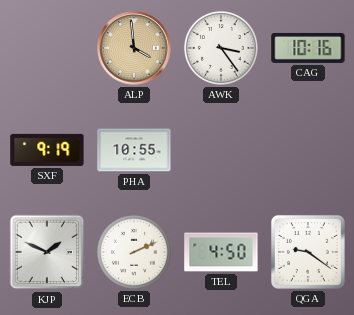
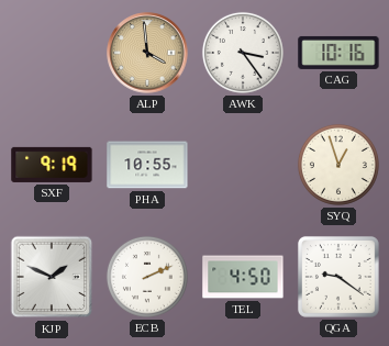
SYQ: none -> 12:57
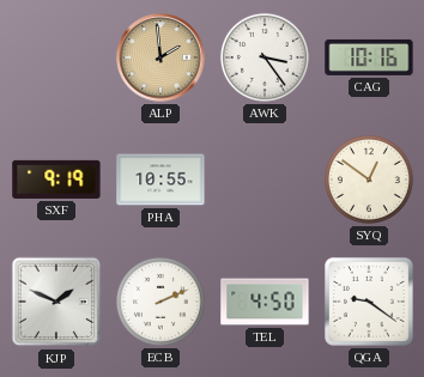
ALP: 3:59 -> 1:59
SYQ: 12:57 -> 12:51
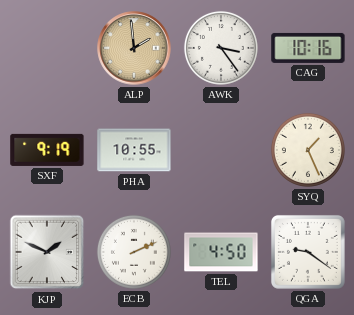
SYQ: 12:51 -> 1:26
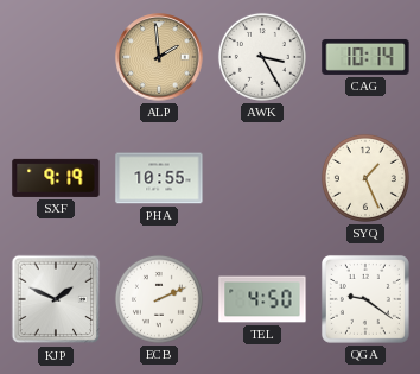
AWK: 3:24 -> 3:25
CAG: 10:16 -> 10:14
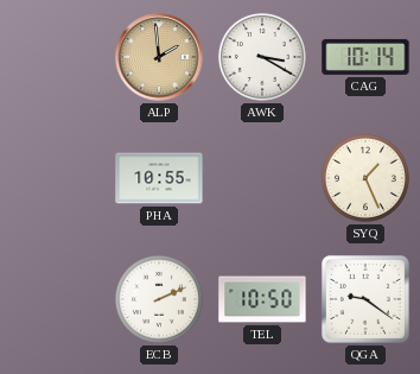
AWK: 3:25 -> 3:20
SXF: 9:19 -> none
KJP: 1:49 -> none
TEL: 4:50 -> 10:50
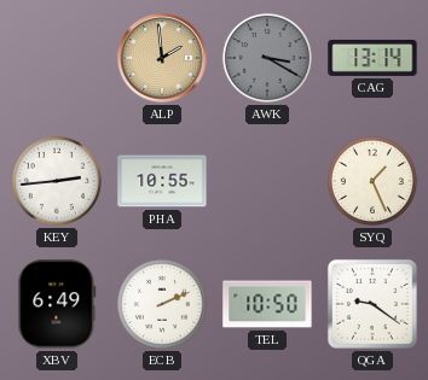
AWK dial: white -> grey
CAG: 10:14 -> 13:14
KEY: none -> 2:44
XBV: none -> 6:49
